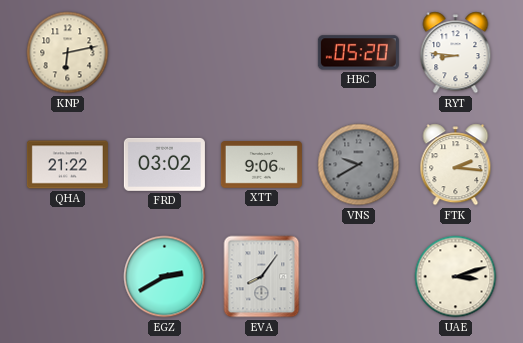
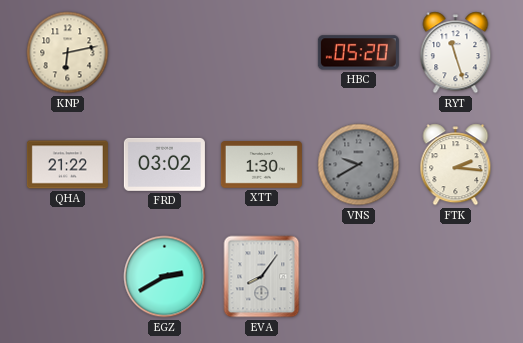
RYT: 8:46 -> 11:27
XTT: 9:06 -> 1:30
UAE: 3:12 -> none
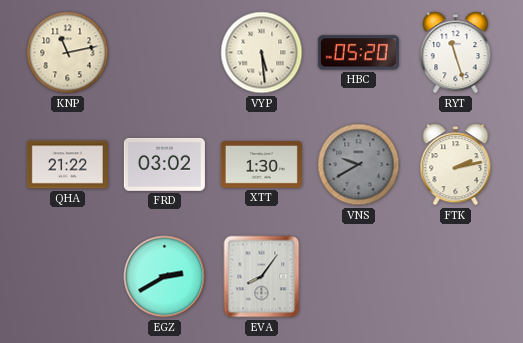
KNP: 6:13 -> 11:13
VYP: none -> 5:29
FTK: 2:16 -> 2:13
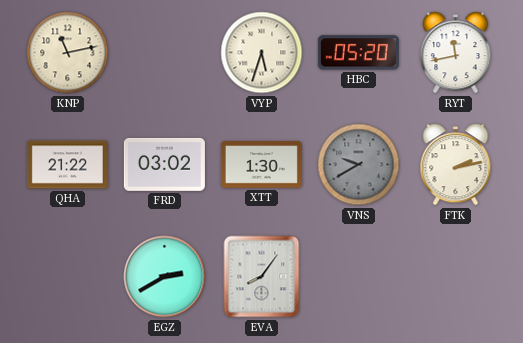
VYP: 5:29 -> 5:33
RYT: 11:27 -> 11:43
